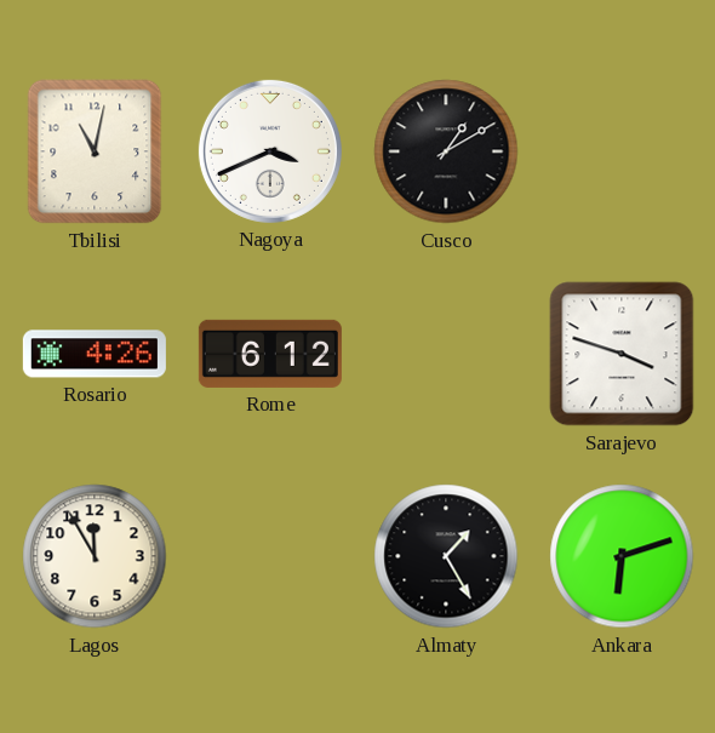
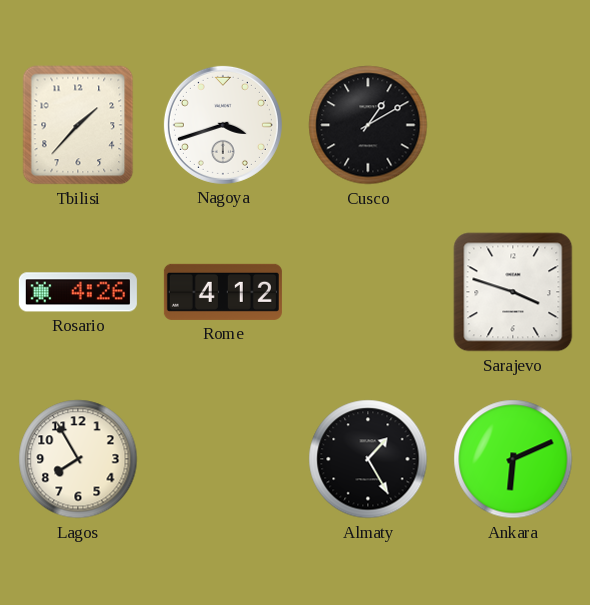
Tbilisi: 11:02 -> 1:37
Nagoya: 3:41 -> 3:42
Rome: 6:12 -> 4:12
Lagos: 11:55 -> 7:55
Ankara: 6:12 -> 6:11
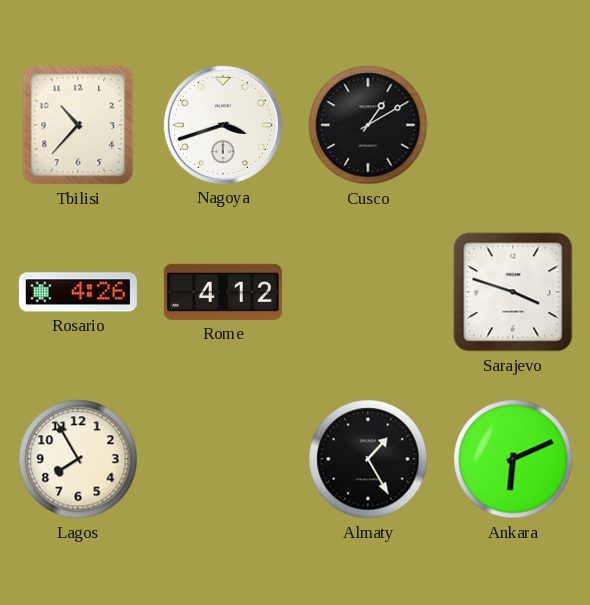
Tbilisi: 1:37 -> 10:37
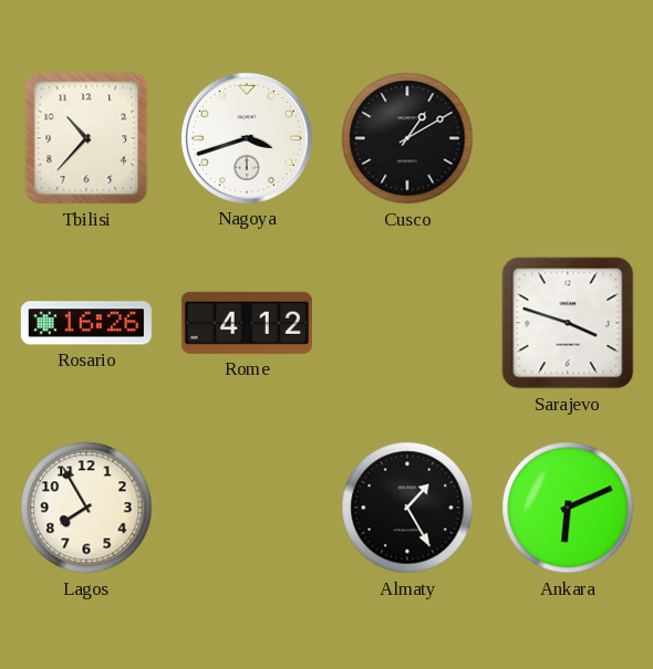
Rosario: 4:26 -> 16:26
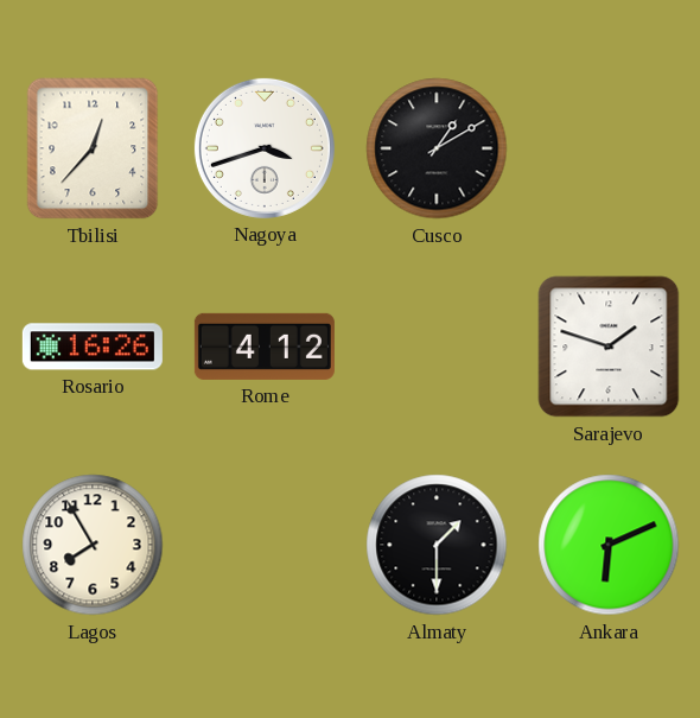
Tbilisi: 10:37 -> 12:37
Sarajevo: 3:48 -> 1:48
Almaty: 1:25 -> 1:30
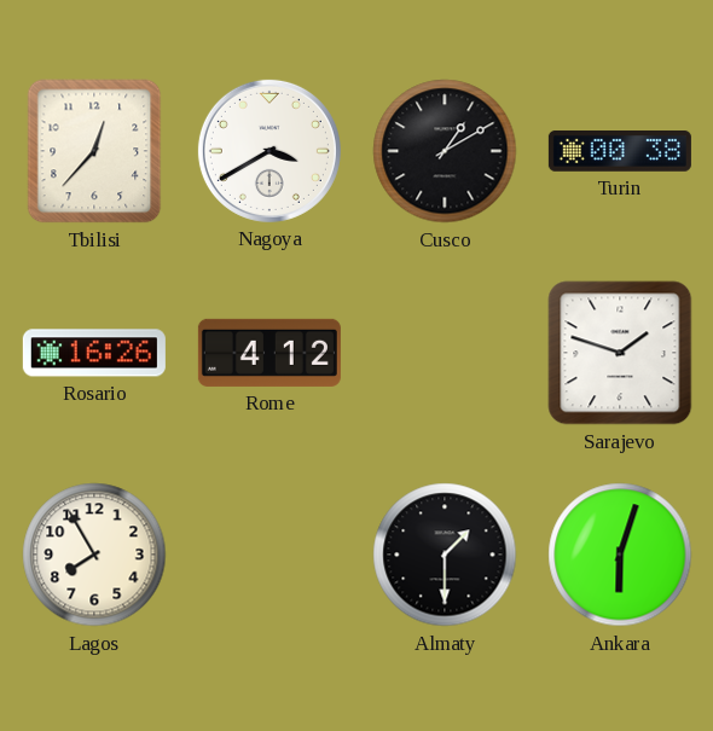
Nagoya: 3:42 -> 3:40
Turin: none -> 00:38
Ankara: 6:11 -> 6:03
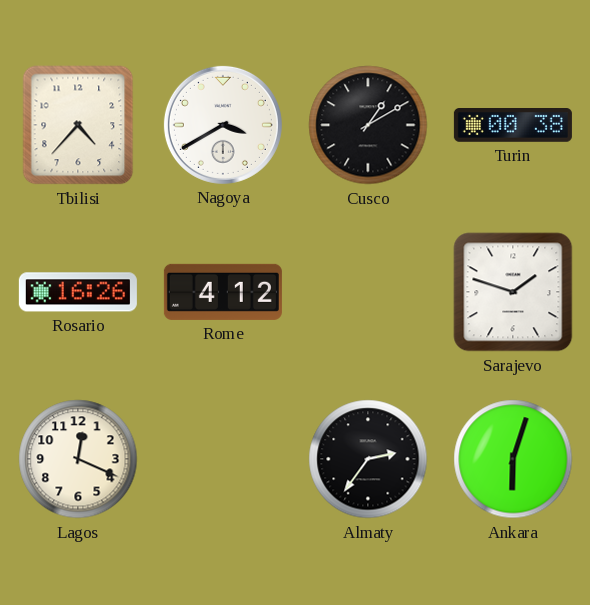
Tbilisi: 12:37 -> 4:37
Lagos: 7:55 -> 12:19
Almaty: 1:30 -> 2:36
